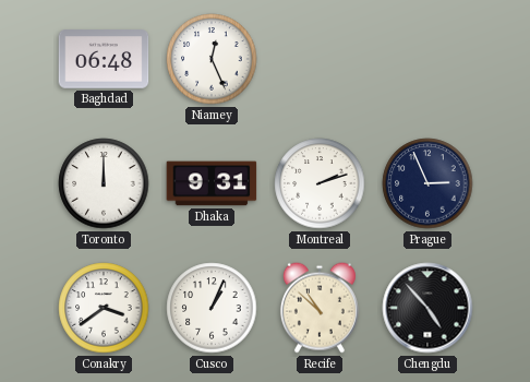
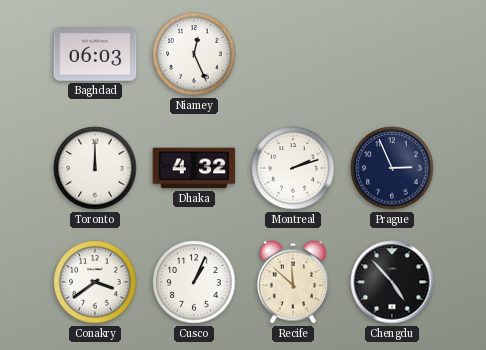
Baghdad: 06:48 -> 06:03
Dhaka: 9:31 -> 4:32
Recife: 10:52 -> 11:52
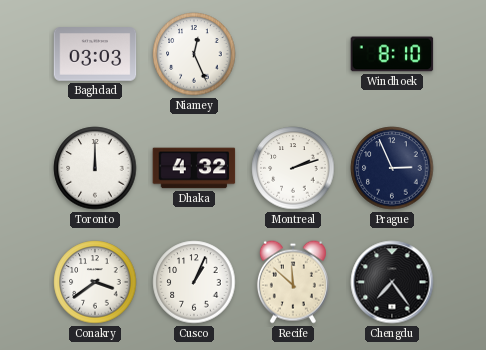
Baghdad: 06:03 -> 03:03
Windhoek: none -> 8:10
Chengdu: 4:53 -> 7:24
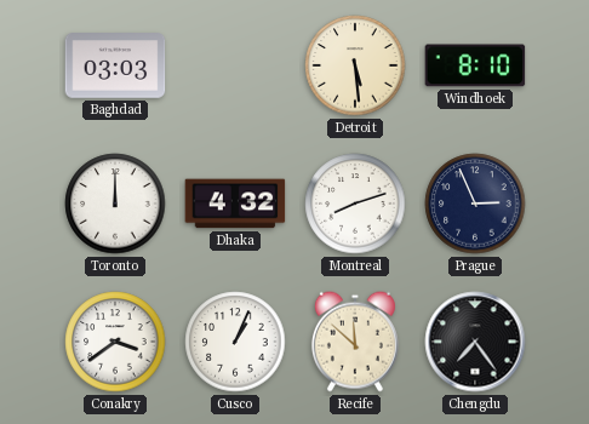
Niamey: 12:26 -> none
Detroit: none -> 5:29
Montreal: 2:12 -> 8:12
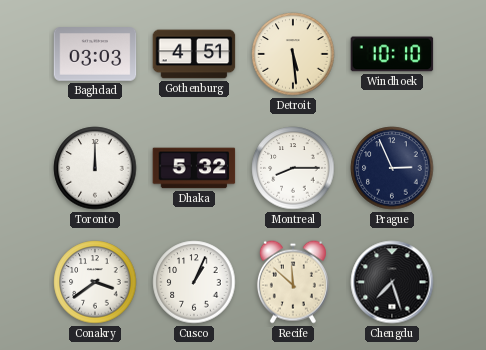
Gothenburg: none -> 4:51
Windhoek: 8:10 -> 10:10
Dhaka: 4:32 -> 5:32
Montreal: 8:12 -> 8:15
Chengdu: 7:24 -> 7:27
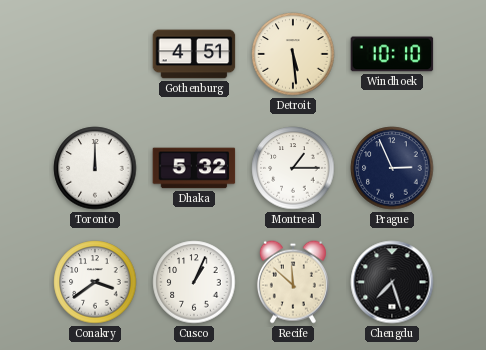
Baghdad: 03:03 -> none
Montreal: 8:15 -> 1:15
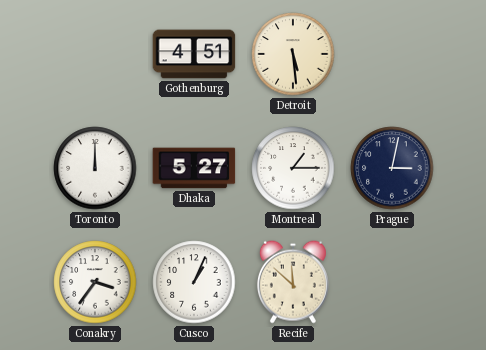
Windhoek: 10:10 -> none
Dhaka: 5:32 -> 5:27
Prague: 2:56 -> 3:02
Conakry: 3:39 -> 3:36
Chengdu: 7:27 -> none
